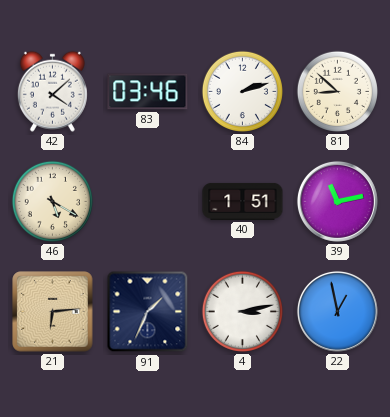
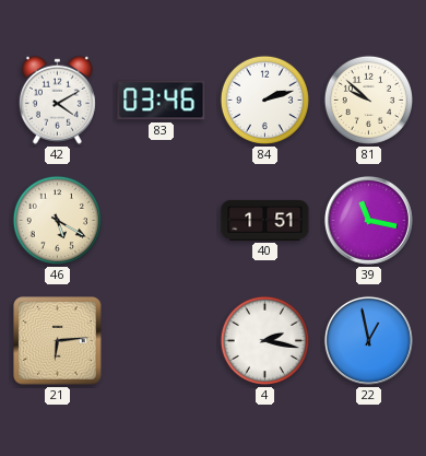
42: 4:08 -> 4:10
81: 8:52 -> 9:52
39: 11:13 -> 11:17
91: 1:34 -> none
4: 3:13 -> 2:17
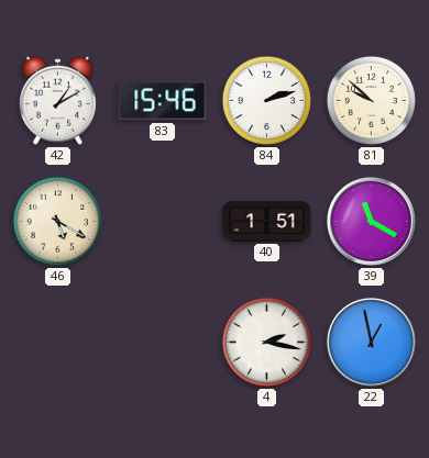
42: 4:10 -> 1:10
83: 03:46 -> 15:46
39: 11:17 -> 11:20
21: 6:14 -> none
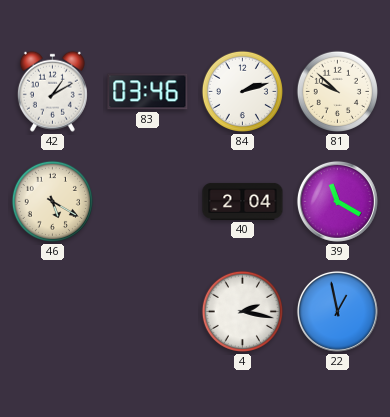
83: 15:46 -> 03:46
40: 1:51 -> 2:04
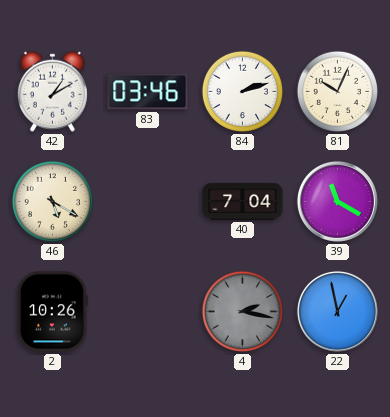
81: 9:52 -> 10:04
40: 2:04 -> 7:04
2: none -> 10:26
4 dial: white -> grey
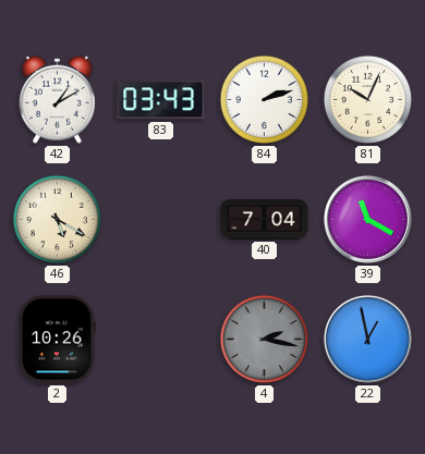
83: 03:46 -> 03:43
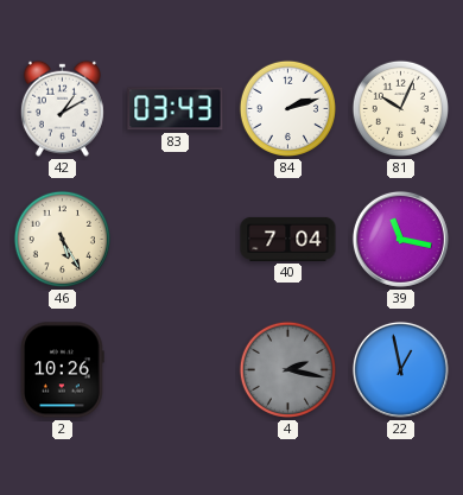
46: 5:20 -> 5:25
39: 11:20 -> 11:17
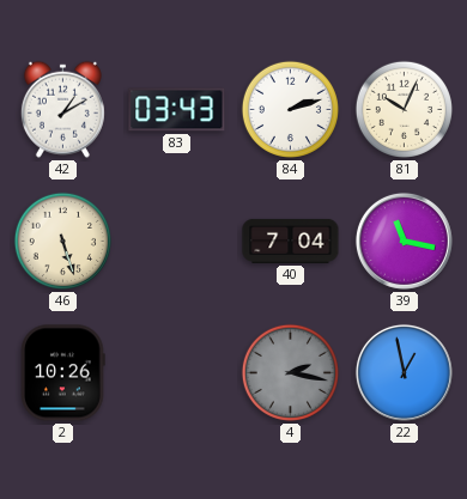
46: 5:25 -> 5:27
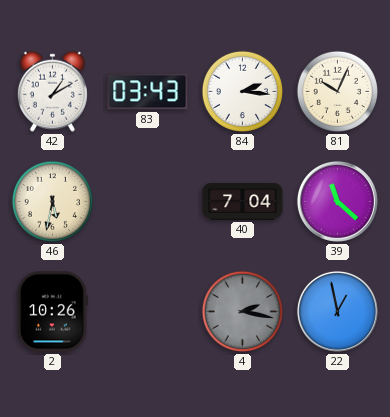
84: 2:12 -> 2:16
46: 5:27 -> 5:32
39: 11:17 -> 11:22
